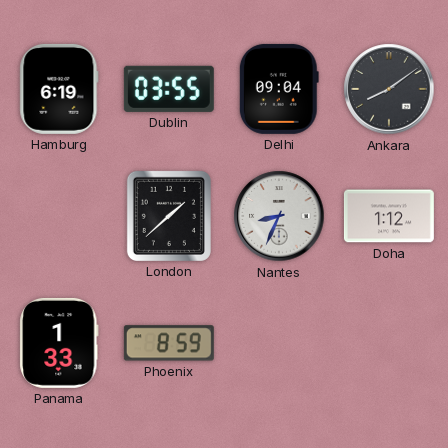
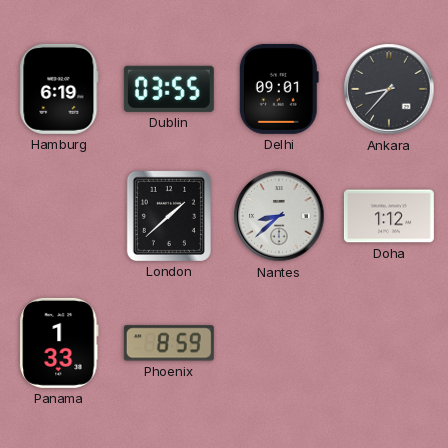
Delhi: 09:04 -> 09:01
Ankara: 8:09 -> 8:37
Nantes: 8:34 -> 8:38
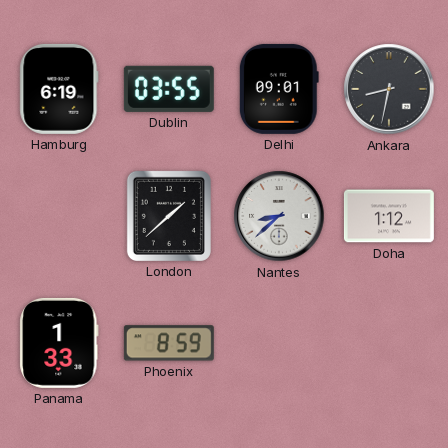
Ankara: 8:37 -> 8:32
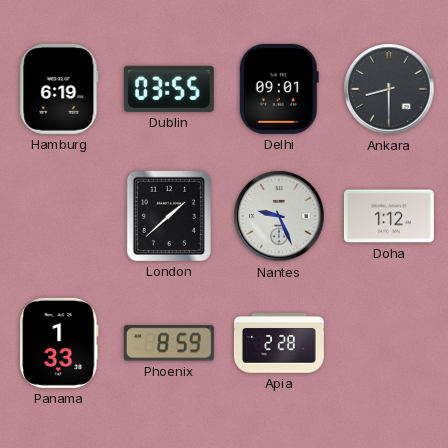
Ankara: 8:32 -> 8:30
Nantes: 8:38 -> 9:26
Apia: none -> 2:28
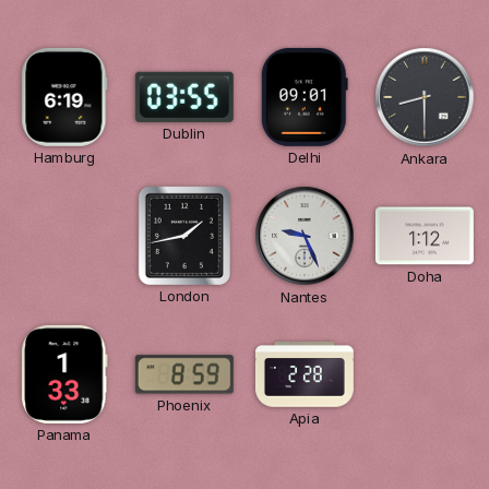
London: 1:38 -> 1:43
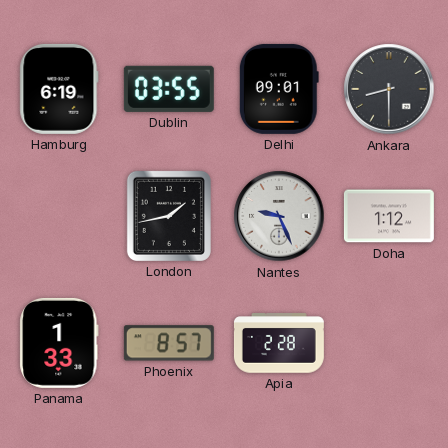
Phoenix: 8:59 -> 8:57
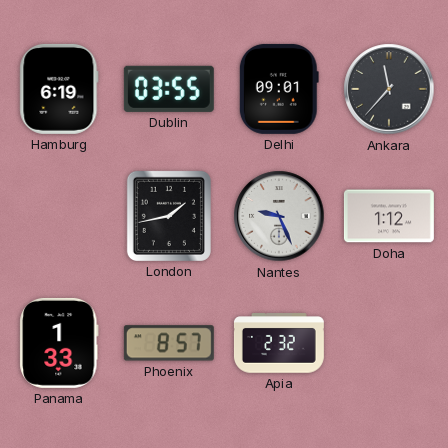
Ankara: 8:30 -> 11:37
Apia: 2:28 -> 2:32
